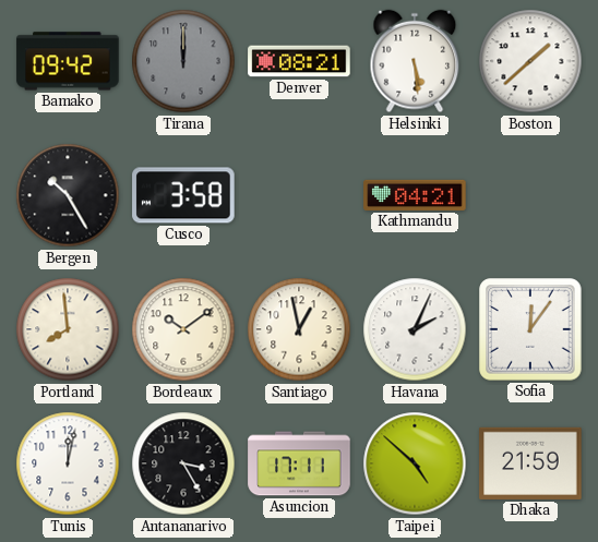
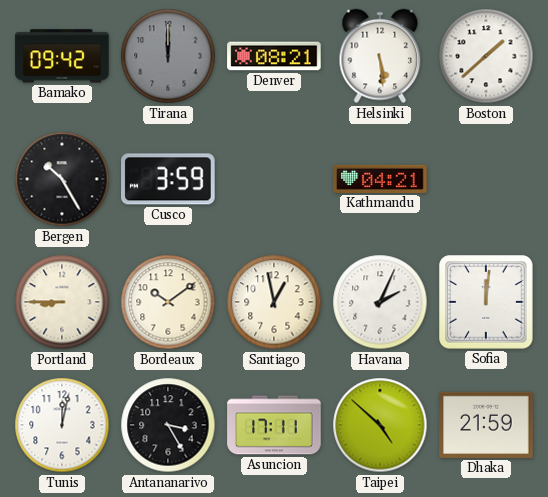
Cusco: 3:58 -> 3:59
Portland: 7:59 -> 8:45
Sofia: 12:06 -> 12:01
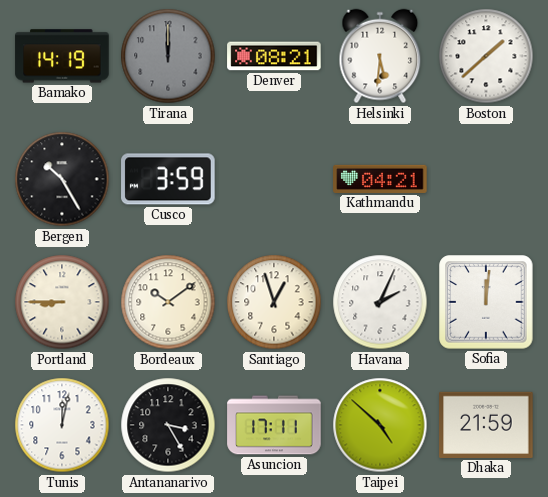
Bamako: 09:42 -> 14:19
Helsinki: 5:29 -> 5:31
Santiago: 12:58 -> 12:57
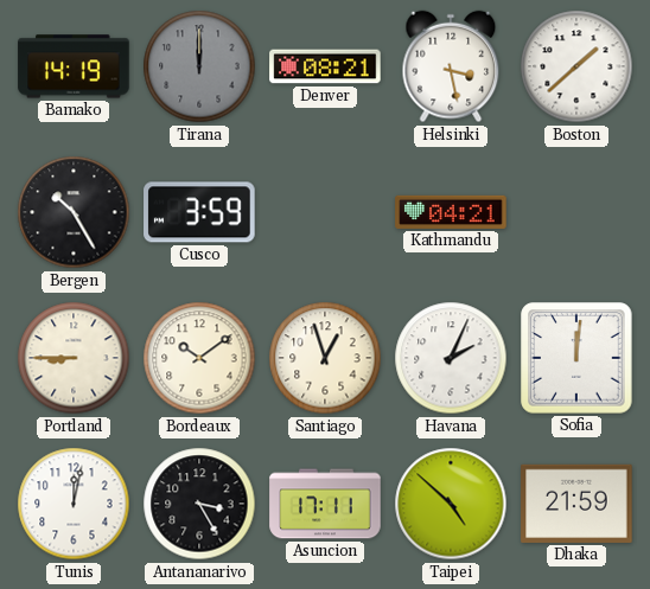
Helsinki: 5:31 -> 3:28
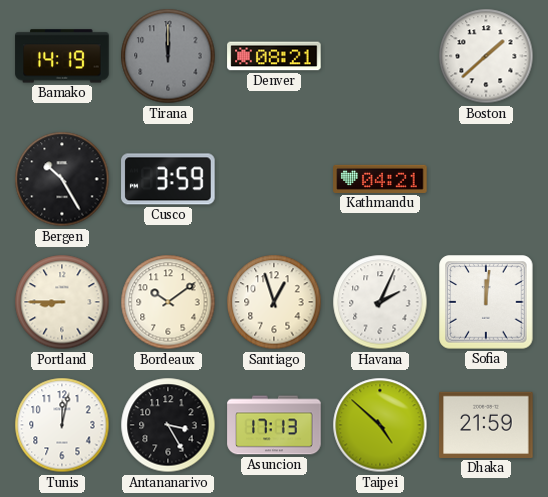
Helsinki: 3:28 -> none
Asuncion: 17:11 -> 17:13
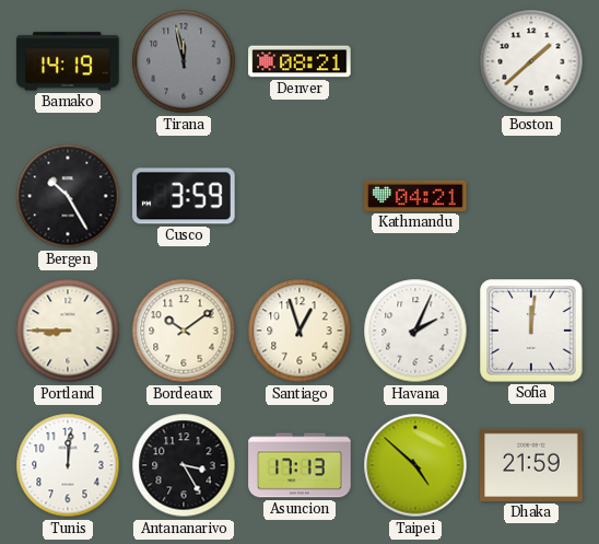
Tirana: 12:00 -> 11:58
Tunis: 12:02 -> 12:01
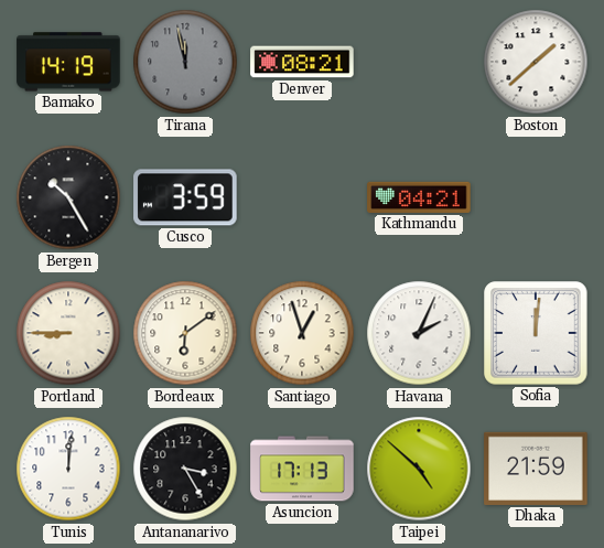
Bordeaux: 10:09 -> 6:09
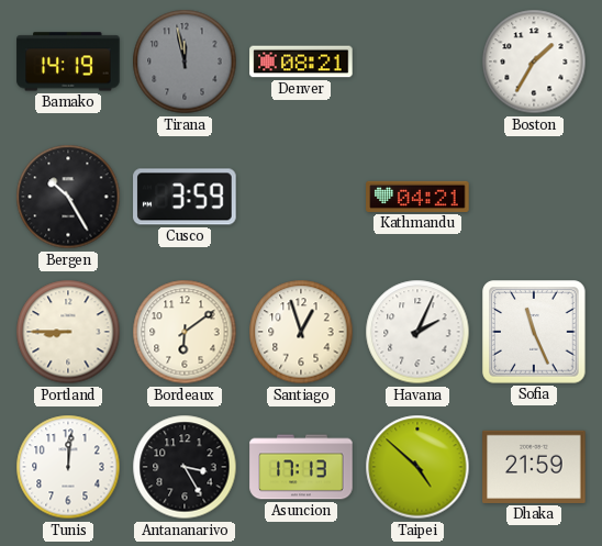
Boston: 1:38 -> 1:35
Sofia: 12:01 -> 11:26
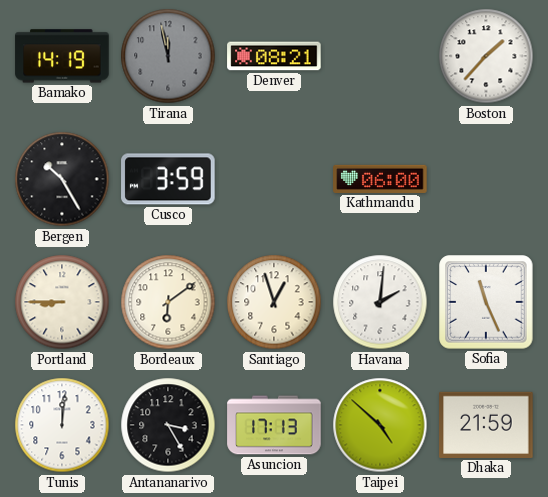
Boston: 1:35 -> 1:37
Kathmandu: 04:21 -> 06:00
Havana: 2:04 -> 2:01
